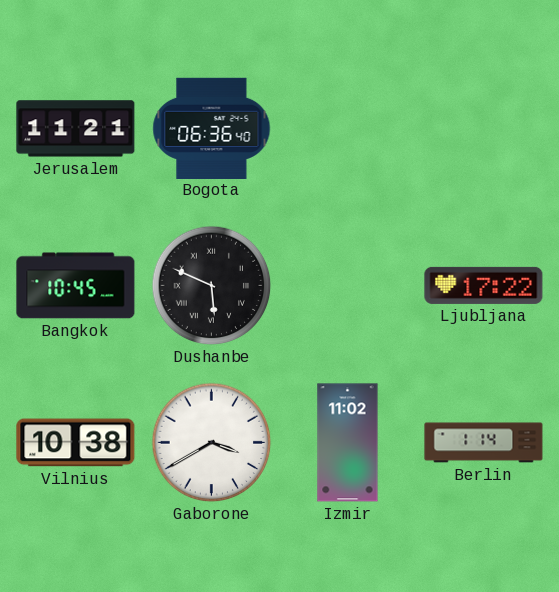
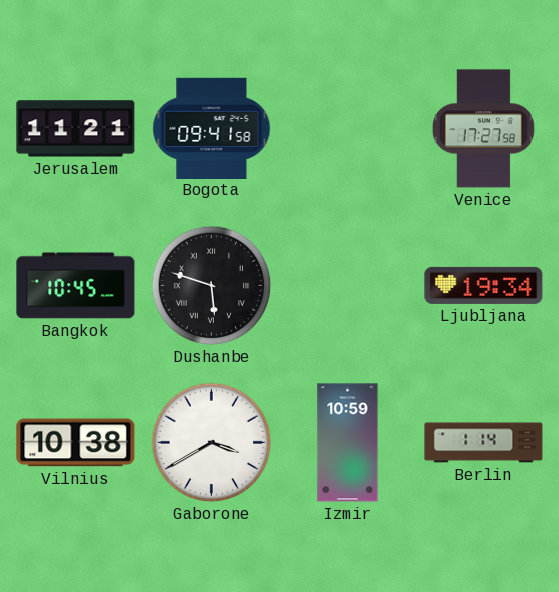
Bogota: 06:36 -> 09:41
Venice: none -> 17:27
Dushanbe: 5:49 -> 5:48
Ljubljana: 17:22 -> 19:34
Izmir: 11:02 -> 10:59
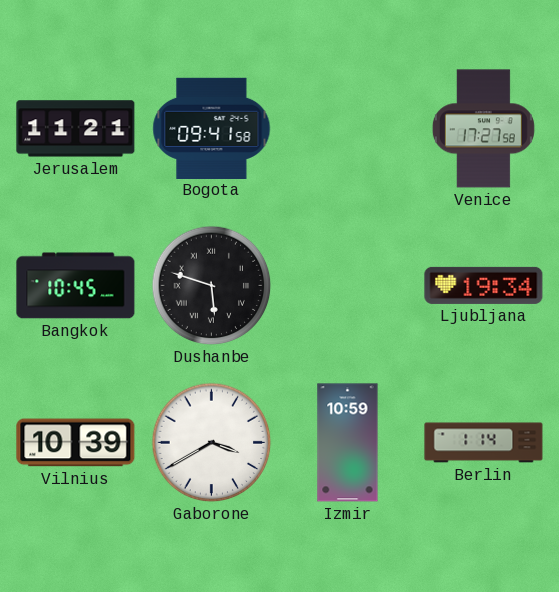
Vilnius: 10:38 -> 10:39
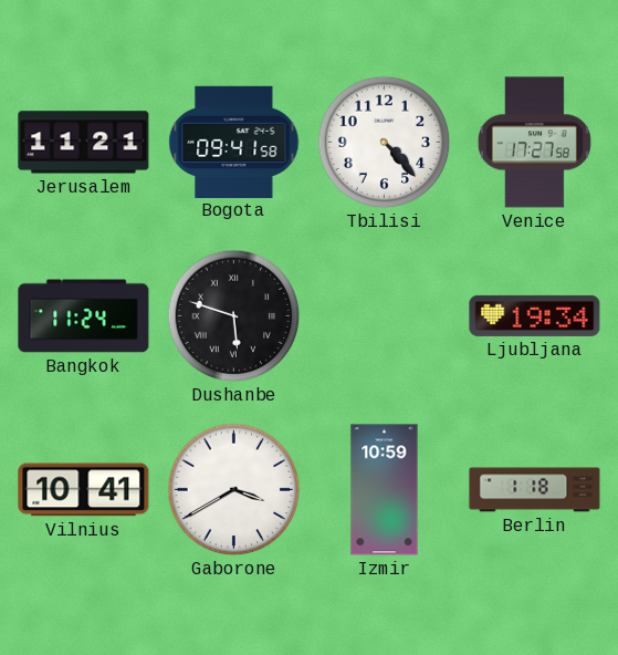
Tbilisi: none -> 4:23
Bangkok: 10:45 -> 11:24
Vilnius: 10:39 -> 10:41
Berlin: 1:14 -> 1:18
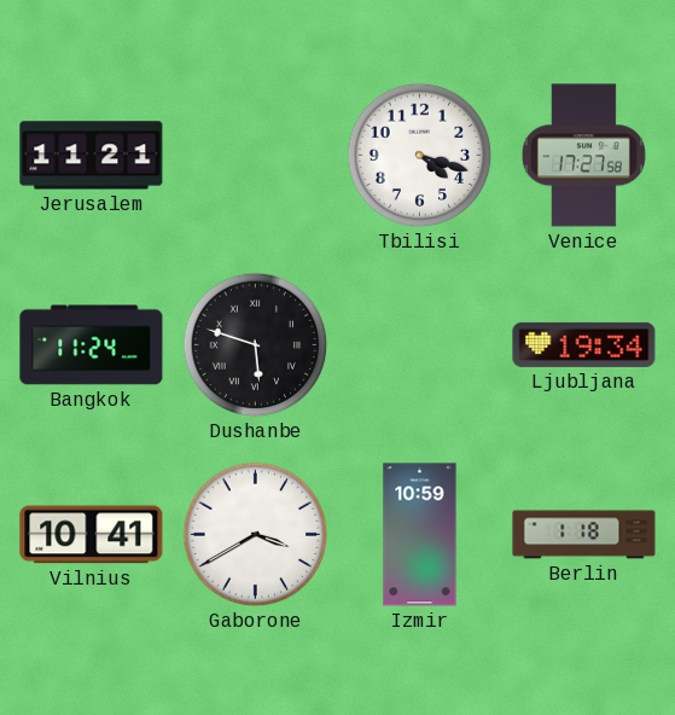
Bogota: 09:41 -> none
Tbilisi: 4:23 -> 4:18
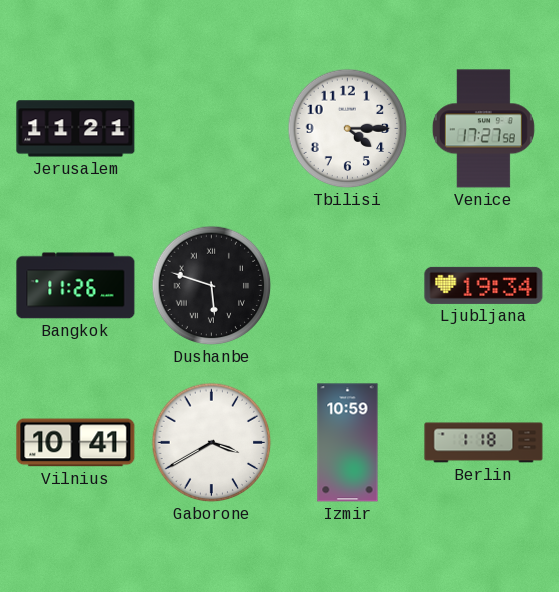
Tbilisi: 4:18 -> 4:15
Bangkok: 11:24 -> 11:26
